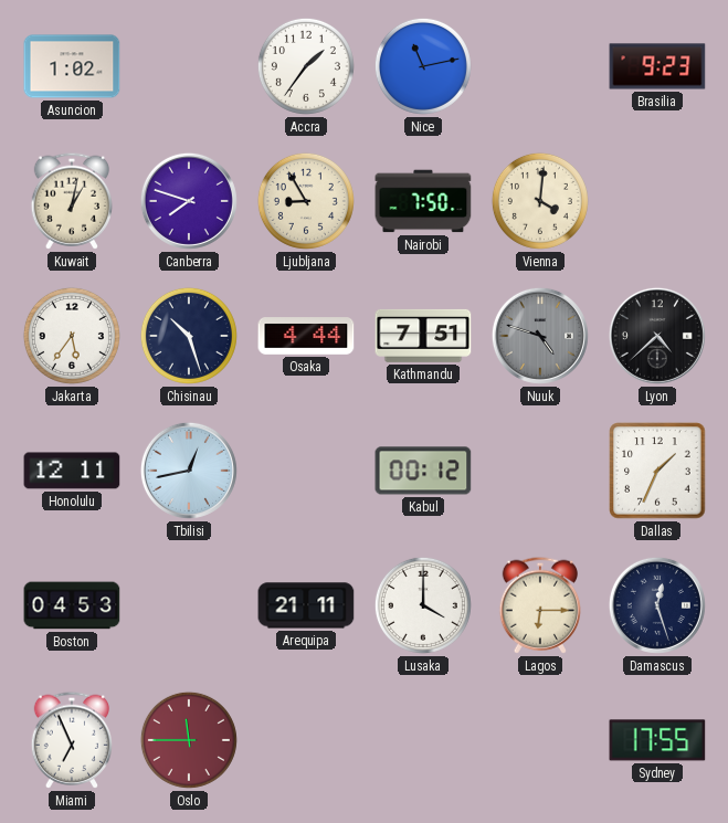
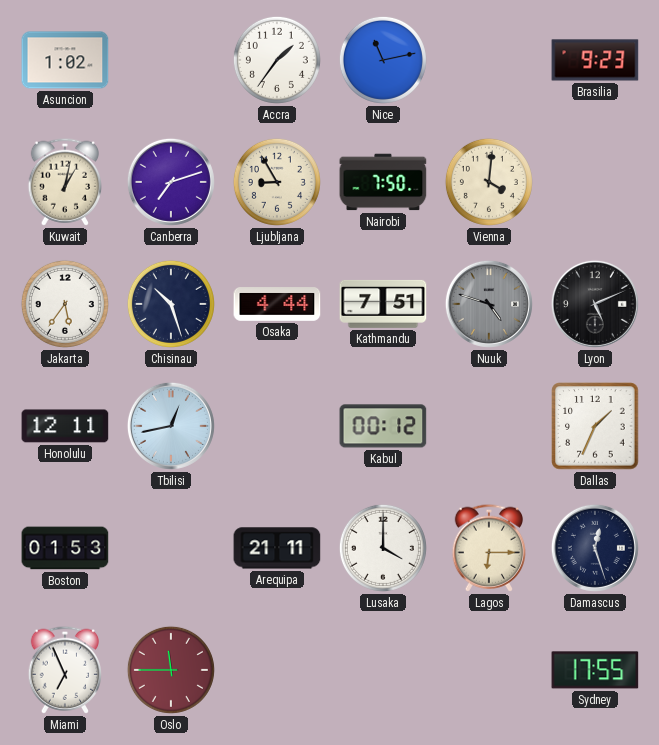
Canberra: 7:48 -> 7:12
Lyon: 4:38 -> 5:11
Boston: 04:53 -> 01:53
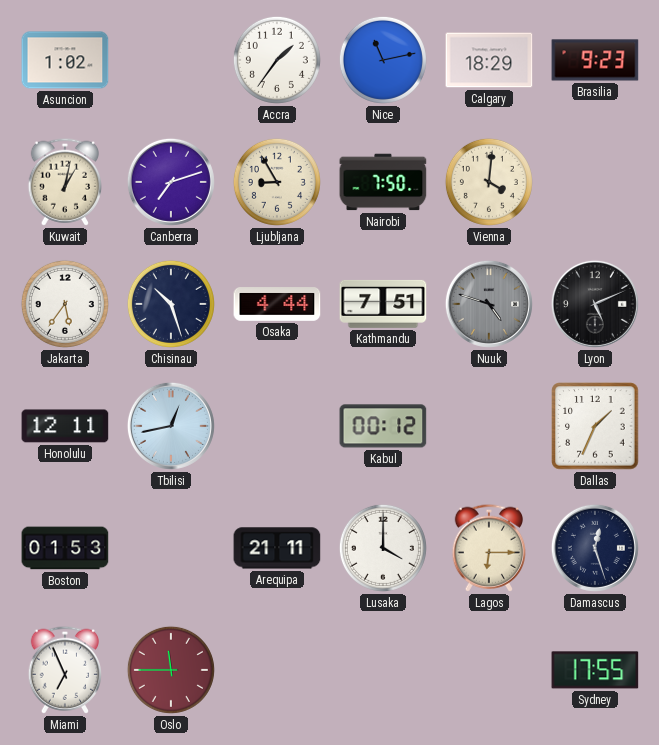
Calgary: none -> 18:29
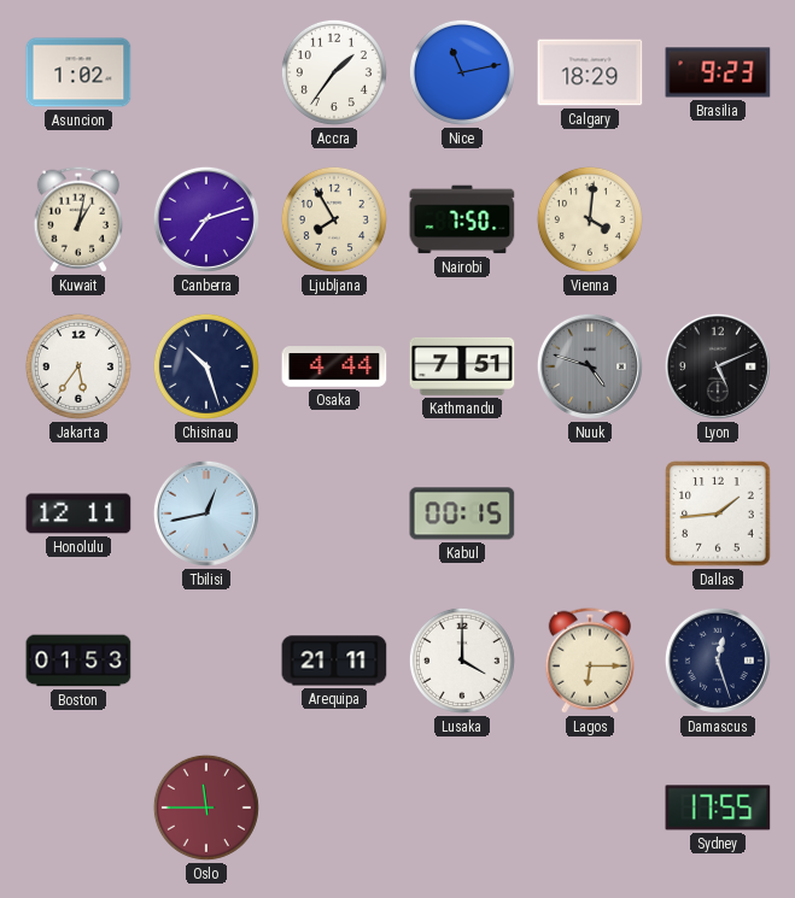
Ljubljana: 8:55 -> 7:55
Kabul: 00:12 -> 00:15
Dallas: 1:34 -> 1:44
Miami: 6:56 -> none
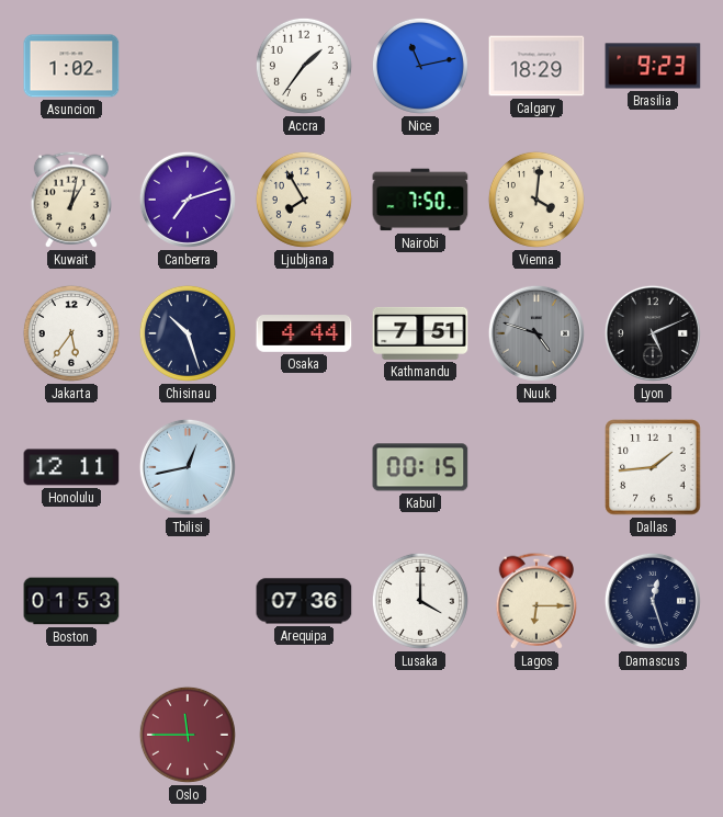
Arequipa: 21:11 -> 07:36
Sydney: 17:55 -> none
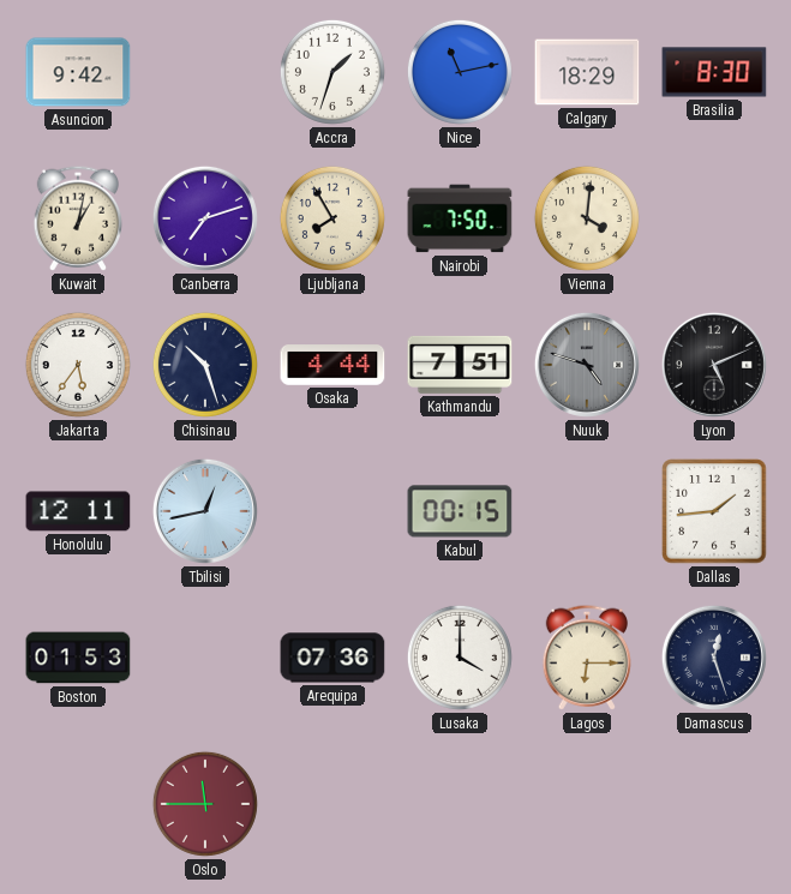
Asuncion: 1:02 -> 9:42
Accra: 1:36 -> 1:33
Brasilia: 9:23 -> 8:30
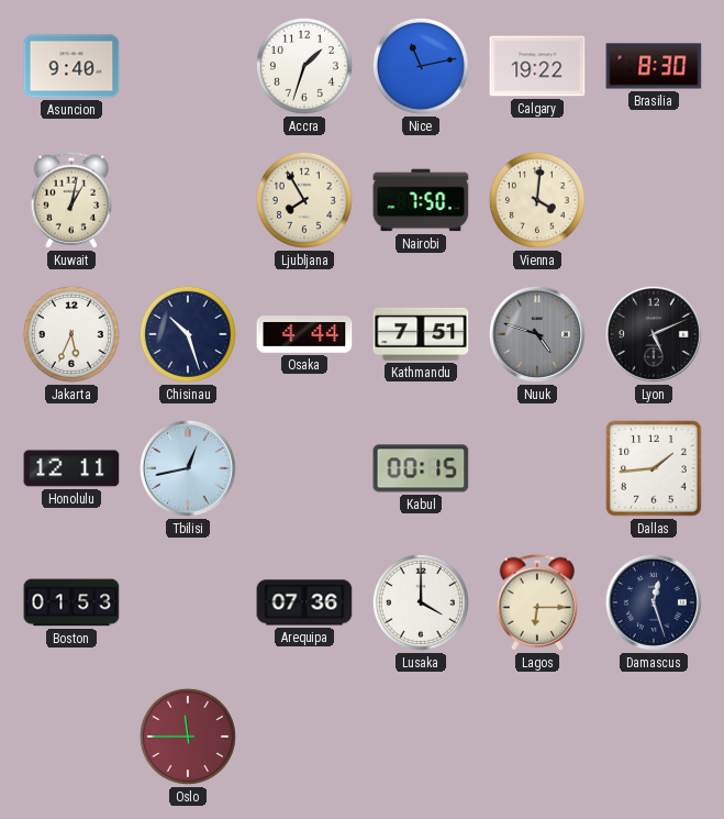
Asuncion: 9:42 -> 9:40
Calgary: 18:29 -> 19:22
Canberra: 7:12 -> none
Jakarta: 5:36 -> 5:34
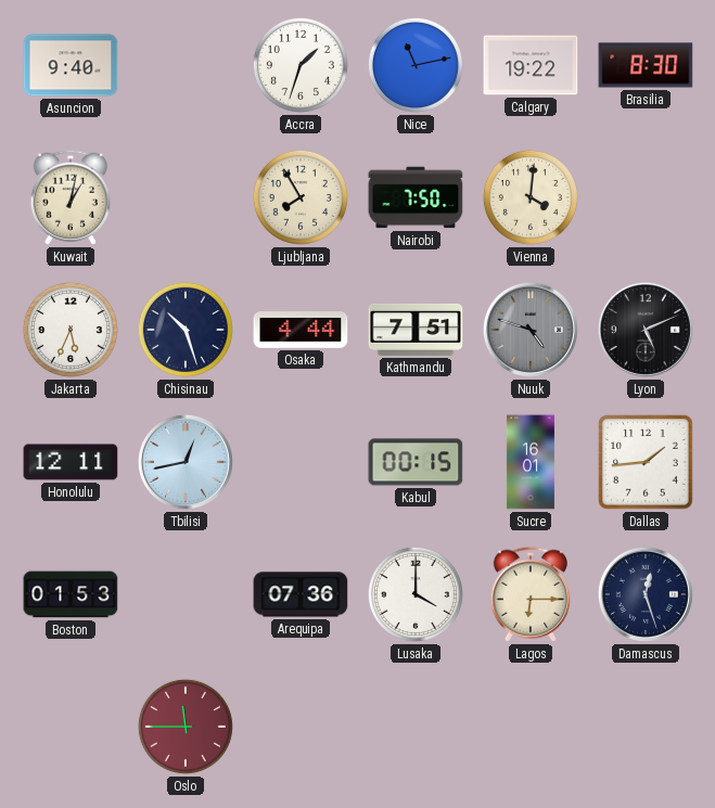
Sucre: none -> 16:01
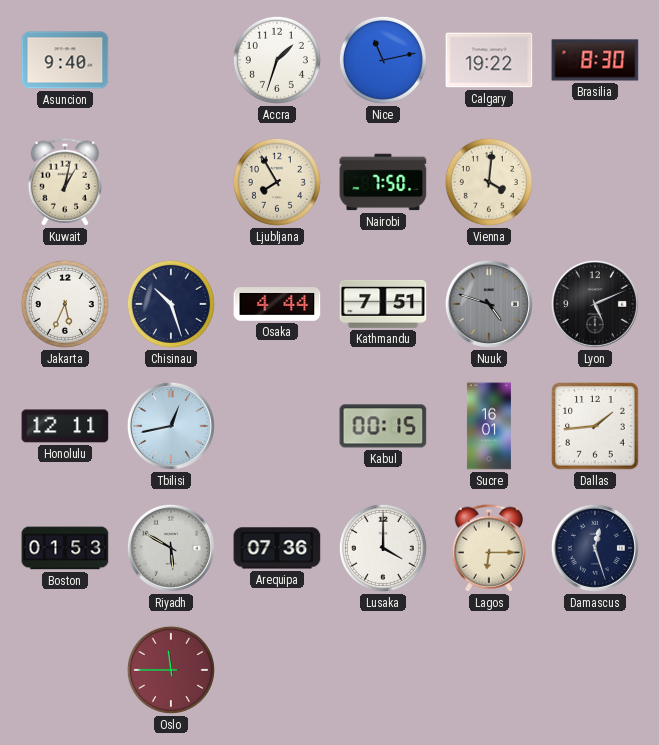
Riyadh: none -> 5:50
